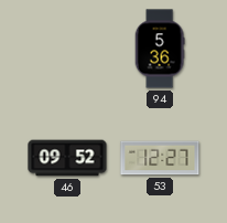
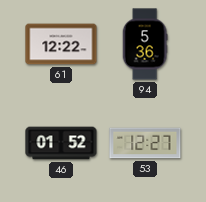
61: none -> 12:22
46: 09:52 -> 01:52
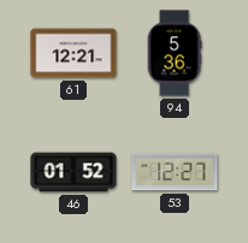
61: 12:22 -> 12:21
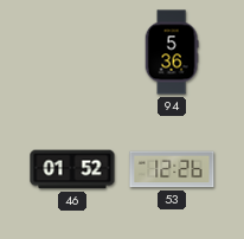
61: 12:21 -> none
53: 12:27 -> 12:26
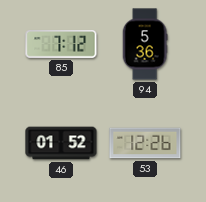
85: none -> 7:12
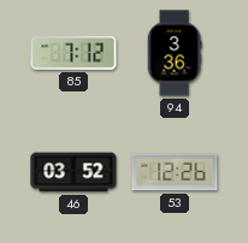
94: 5:36 -> 3:36
46: 01:52 -> 03:52
